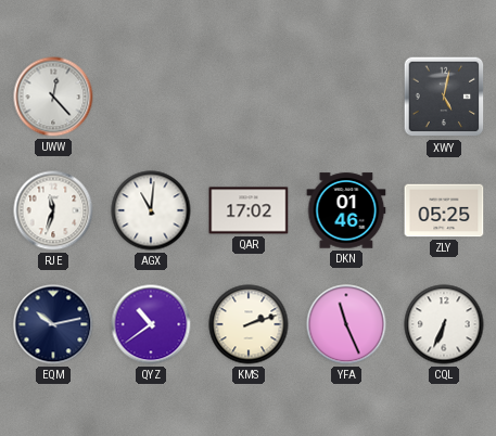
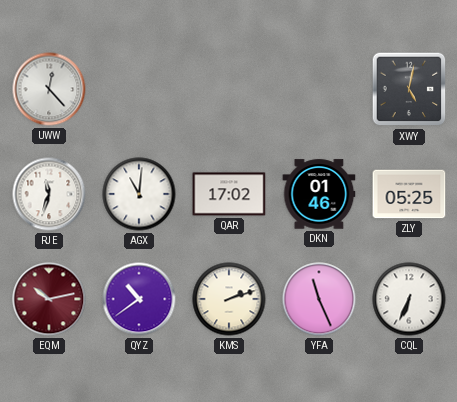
EQM dial: navy -> burgundy
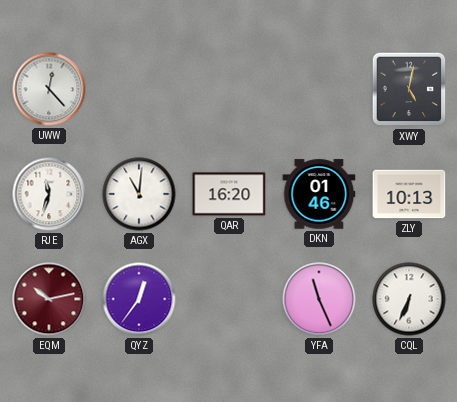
QAR: 17:02 -> 16:20
ZLY: 05:25 -> 10:13
QYZ: 10:39 -> 12:36
KMS: 2:12 -> none
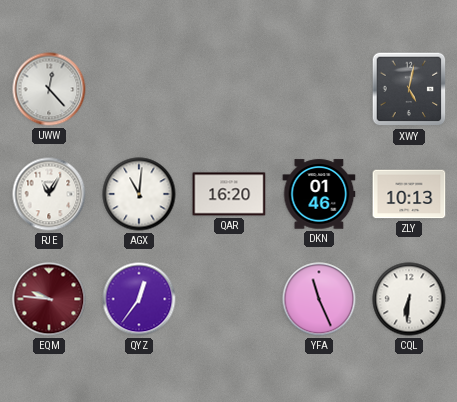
RJE: 11:33 -> 11:05
EQM: 10:13 -> 9:46
CQL: 6:34 -> 6:31
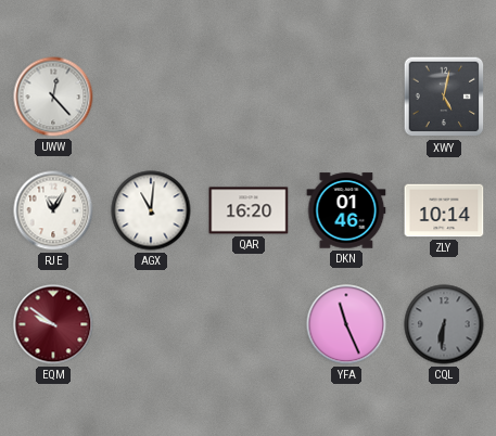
ZLY: 10:13 -> 10:14
EQM: 9:46 -> 9:51
QYZ: 12:36 -> none
CQL dial: white -> grey
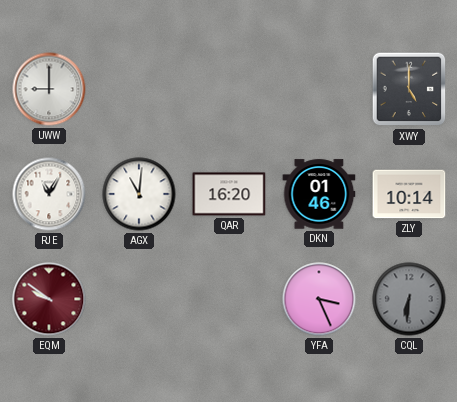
UWW: 12:23 -> 9:00
XWY: 5:02 -> 5:00
YFA: 11:26 -> 3:26
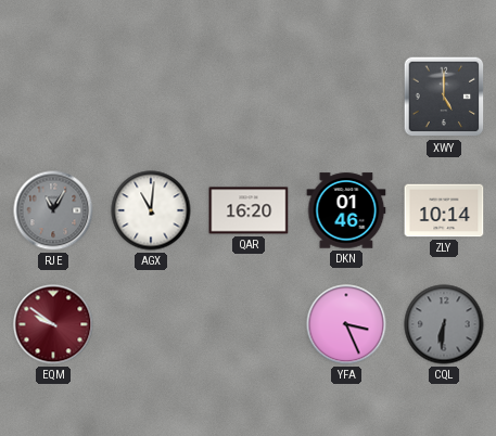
UWW: 9:00 -> none
RJE dial: white -> grey
